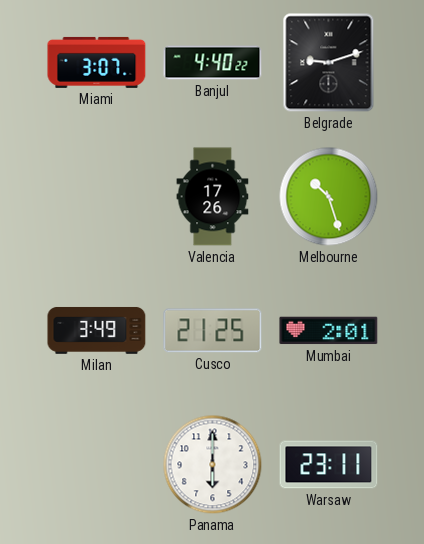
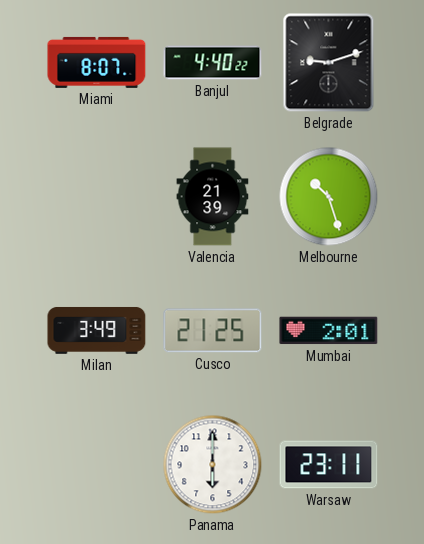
Miami: 3:07 -> 8:07
Valencia: 17:26 -> 21:39
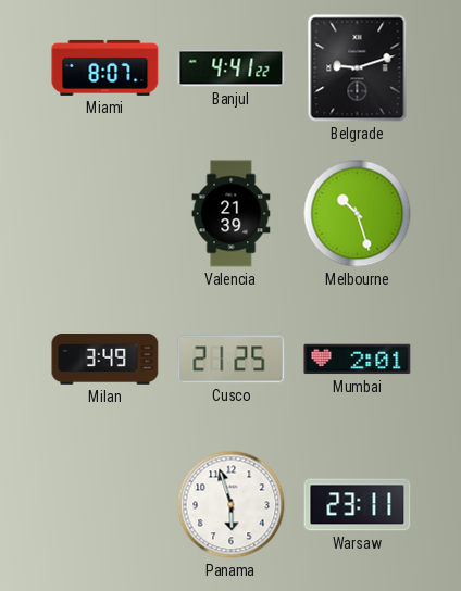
Banjul: 4:40 -> 4:41
Panama: 6:00 -> 5:57
